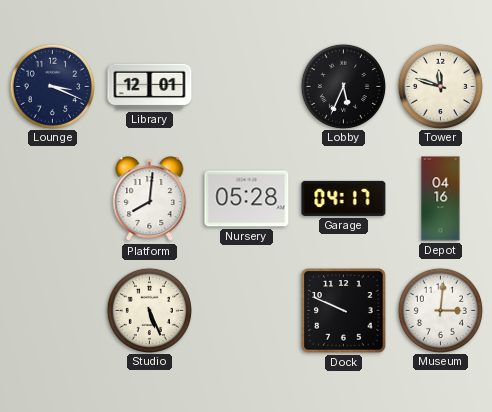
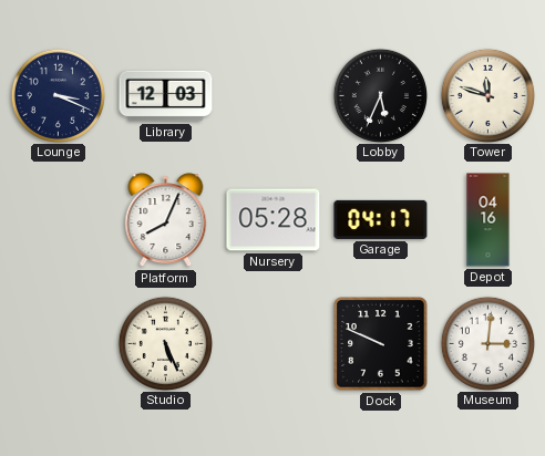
Library: 12:01 -> 12:03
Platform: 8:01 -> 8:04
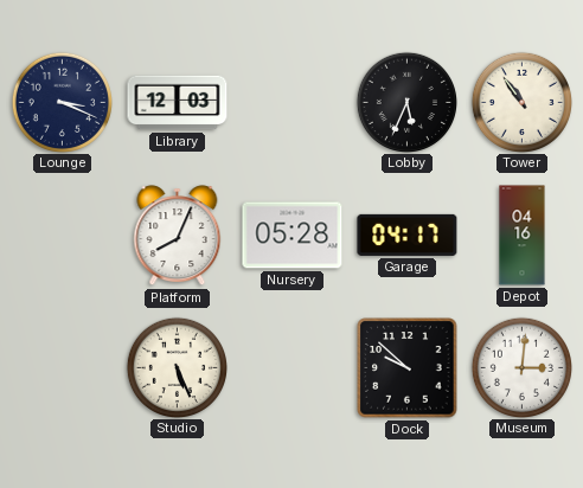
Tower: 11:48 -> 10:54
Dock: 9:49 -> 9:52
